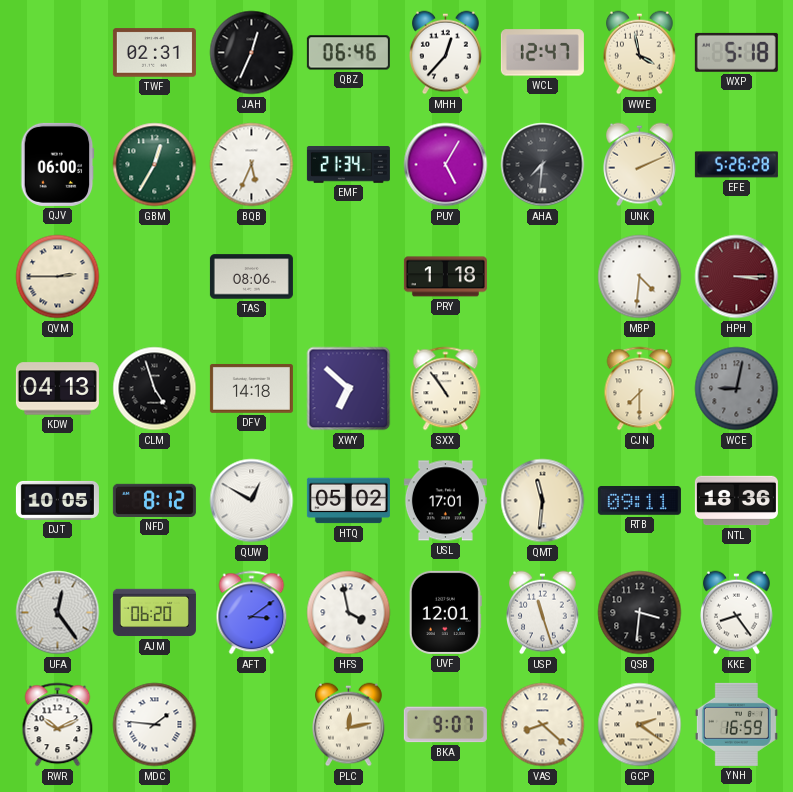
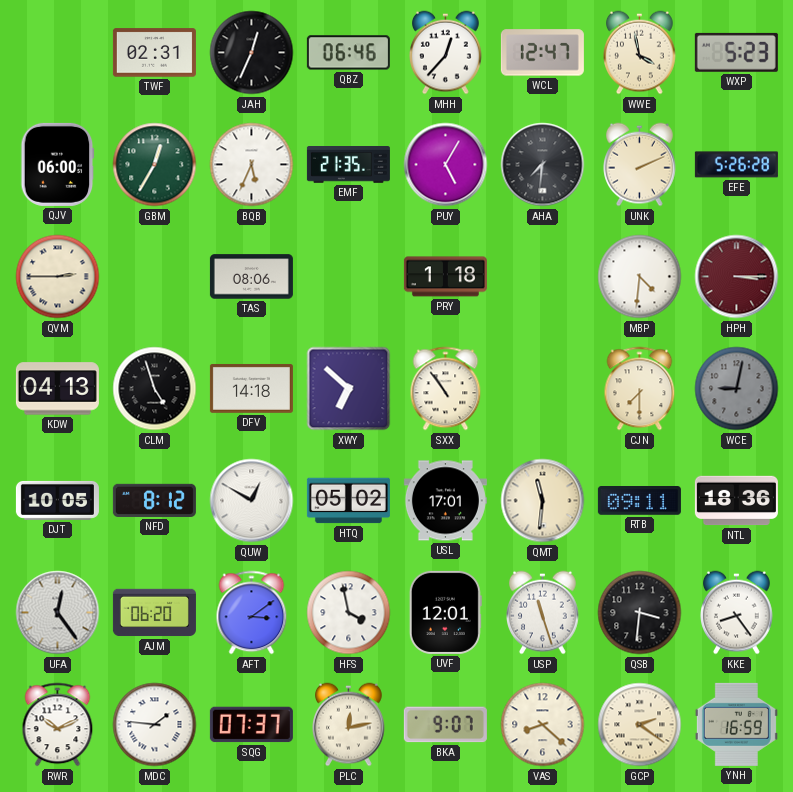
WXP: 5:18 -> 5:23
EMF: 21:34 -> 21:35
SQG: none -> 07:37
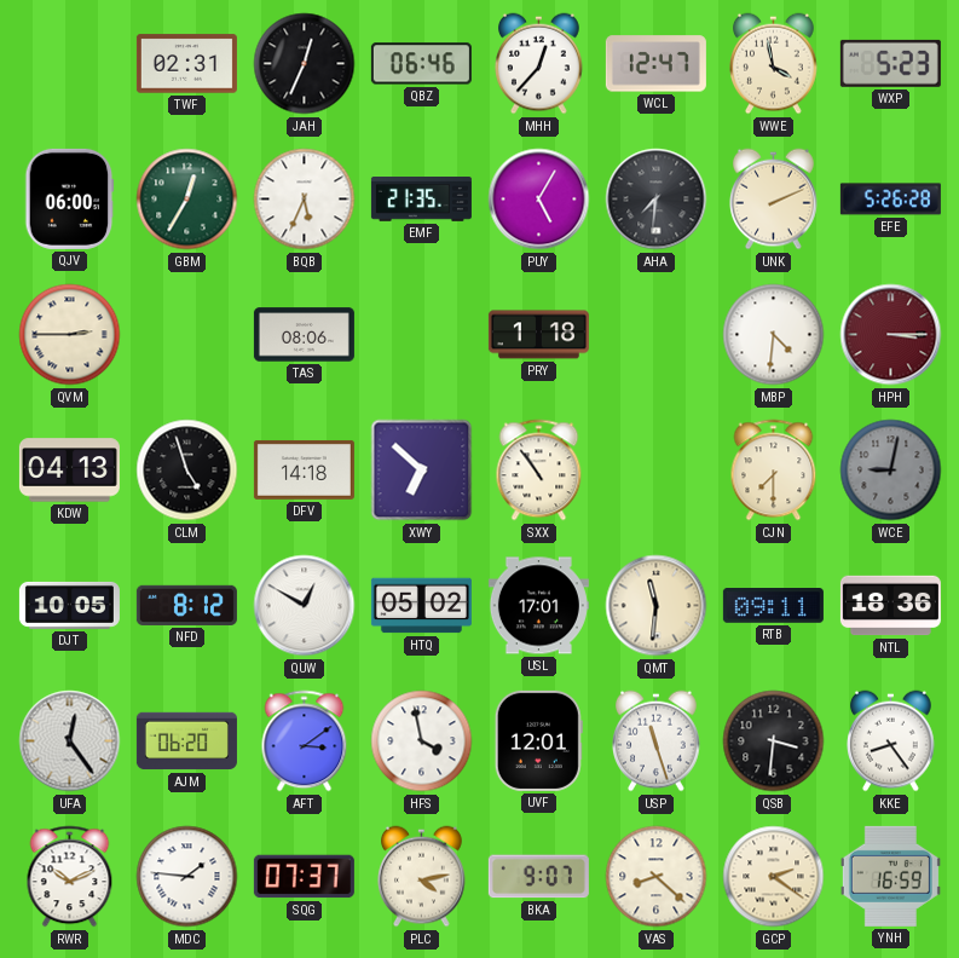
PLC: 12:13 -> 4:13
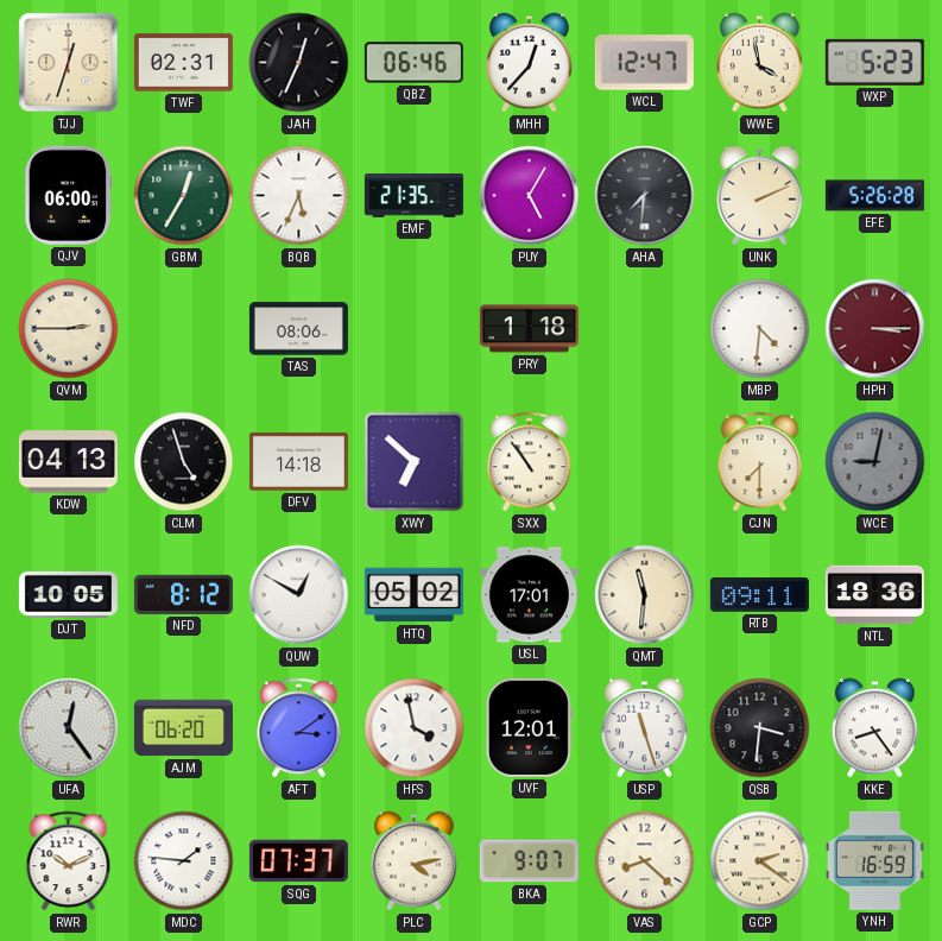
TJJ: none -> 12:33
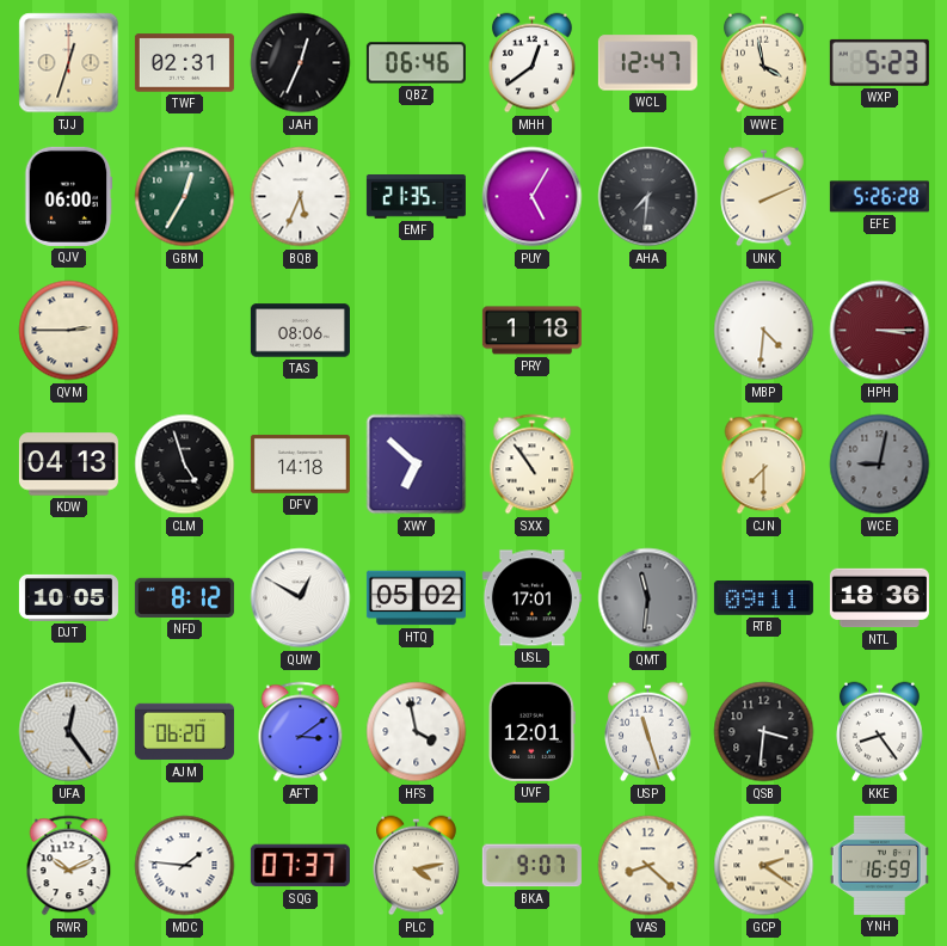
MHH: 12:37 -> 12:39
QMT dial: cream -> grey
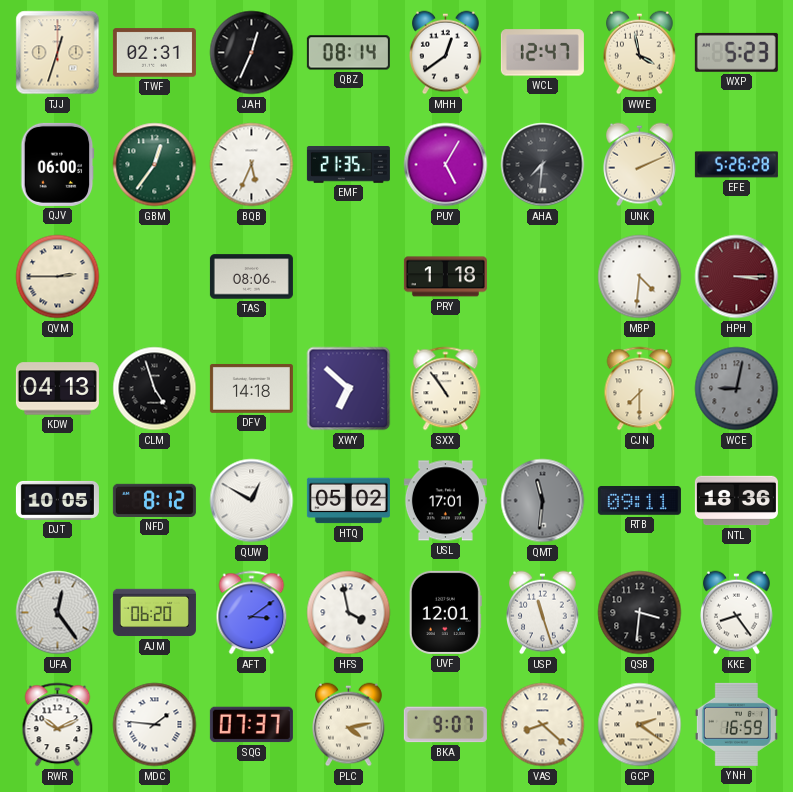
QBZ: 06:46 -> 08:14
GBM: 12:35 -> 12:36
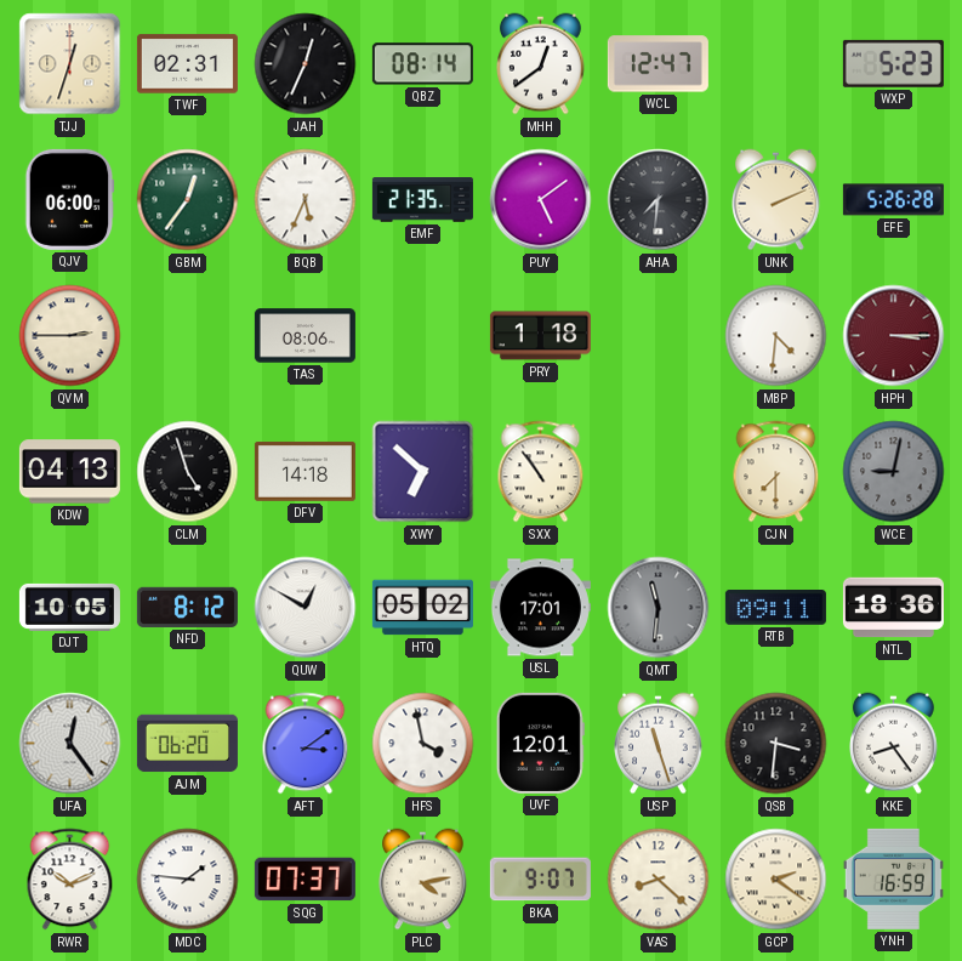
WWE: 3:58 -> none
PUY: 5:05 -> 5:09
